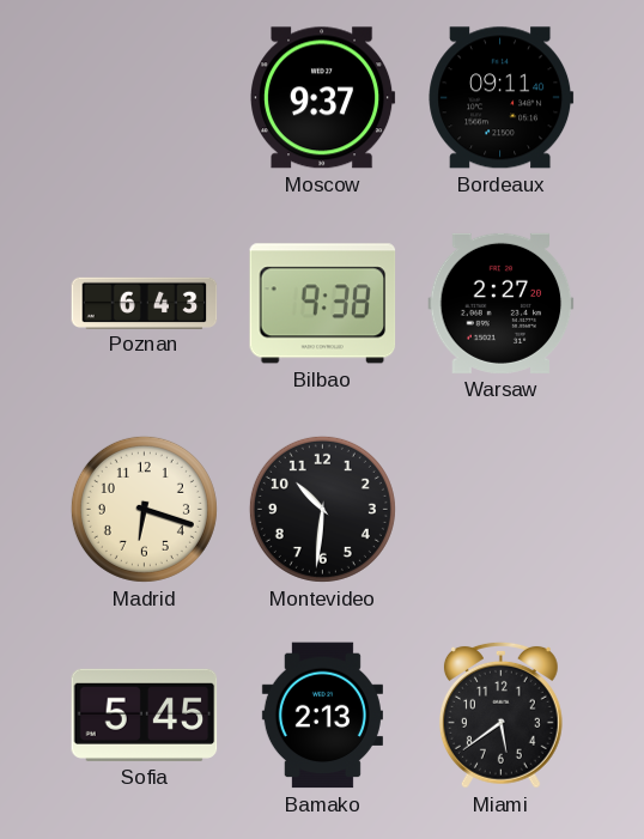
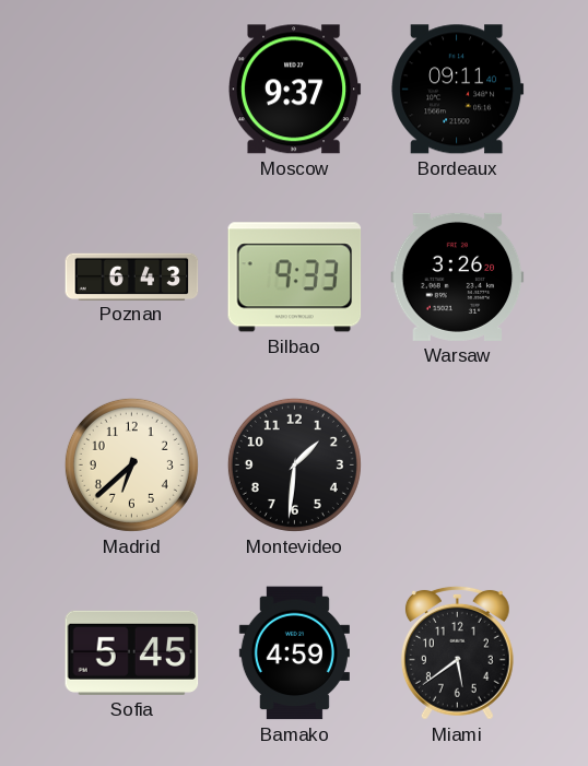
Bilbao: 9:38 -> 9:33
Warsaw: 2:27 -> 3:26
Madrid: 6:18 -> 6:38
Montevideo: 10:31 -> 1:31
Bamako: 2:13 -> 4:59
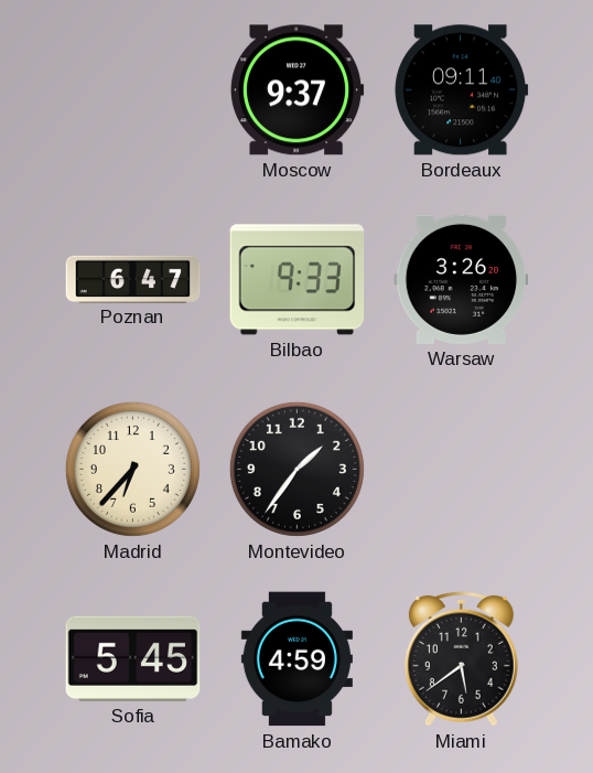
Poznan: 6:43 -> 6:47
Madrid: 6:38 -> 6:37
Montevideo: 1:31 -> 1:36
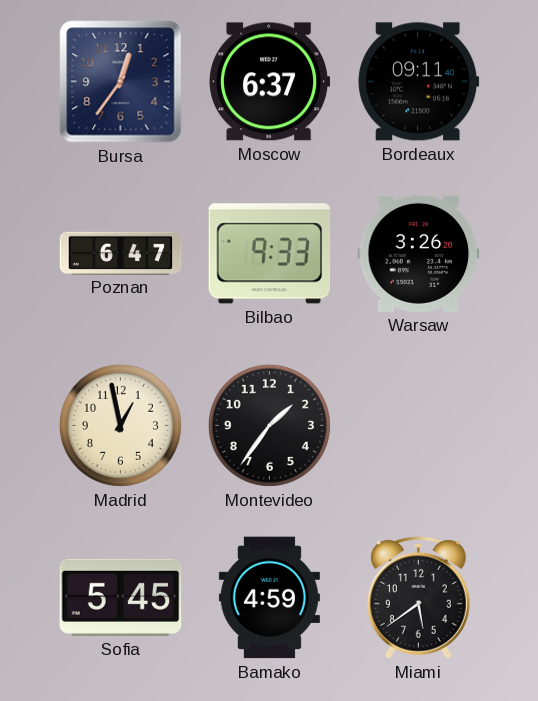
Bursa: none -> 12:36
Moscow: 9:37 -> 6:37
Madrid: 6:37 -> 12:58
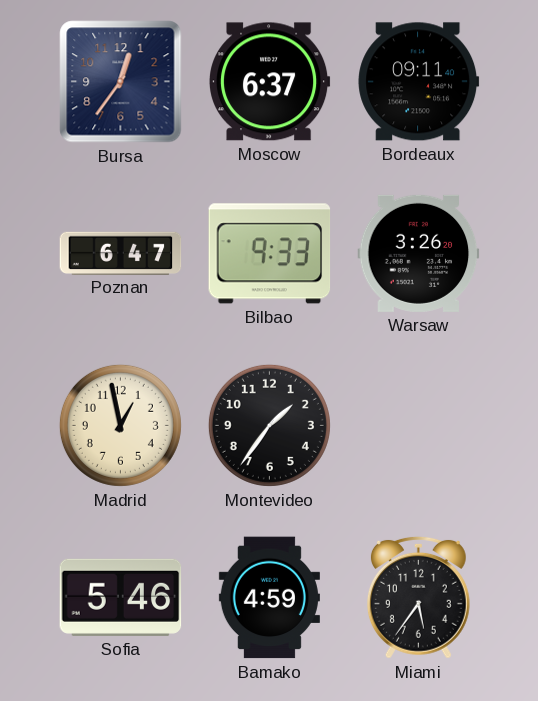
Sofia: 5:45 -> 5:46
Miami: 5:39 -> 5:36
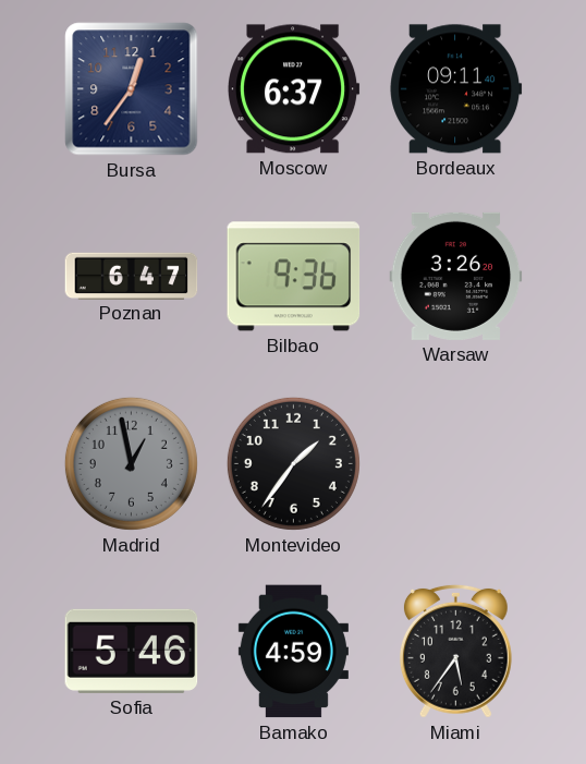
Bilbao: 9:33 -> 9:36
Madrid dial: cream -> grey
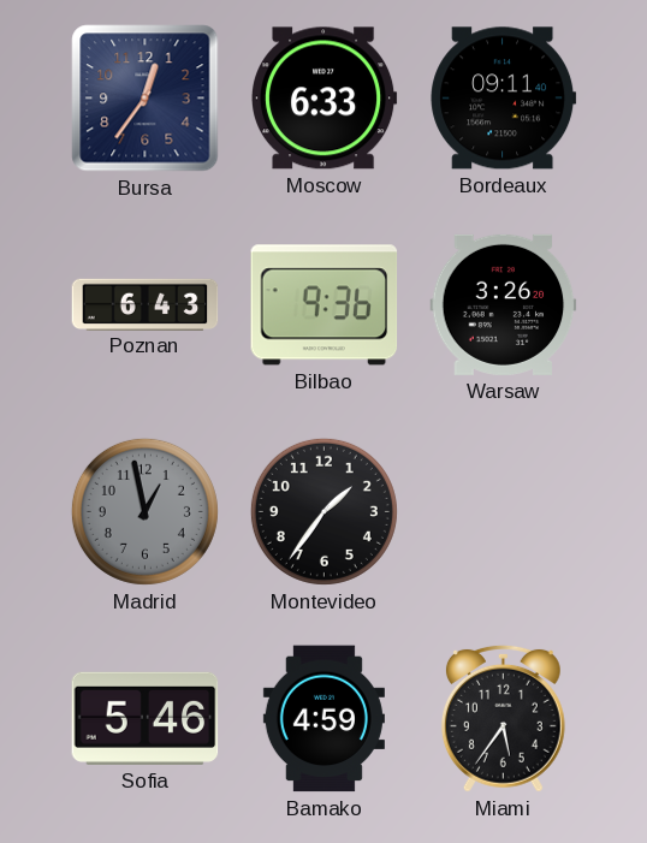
Moscow: 6:37 -> 6:33
Poznan: 6:47 -> 6:43
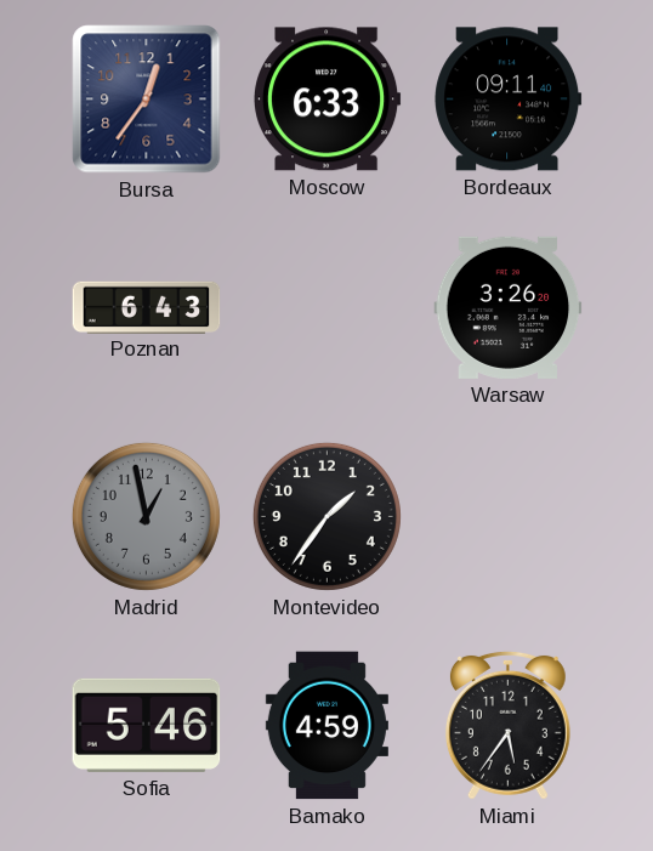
Bilbao: 9:36 -> none
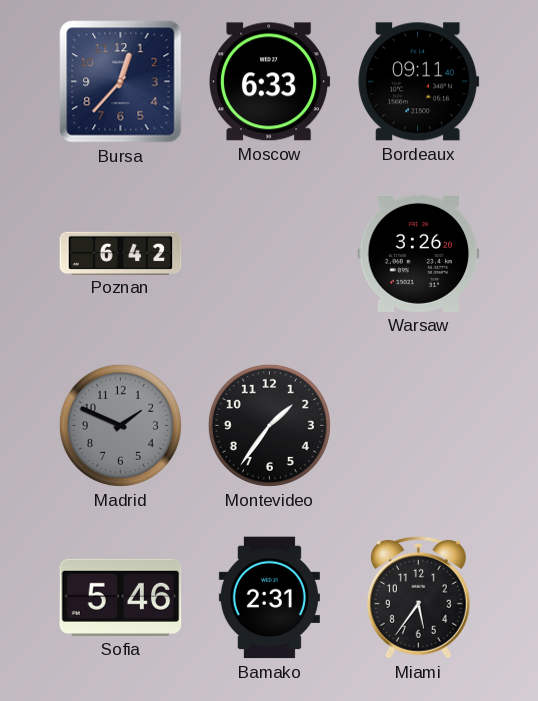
Bursa: 12:36 -> 12:37
Poznan: 6:43 -> 6:42
Madrid: 12:58 -> 1:49
Bamako: 4:59 -> 2:31
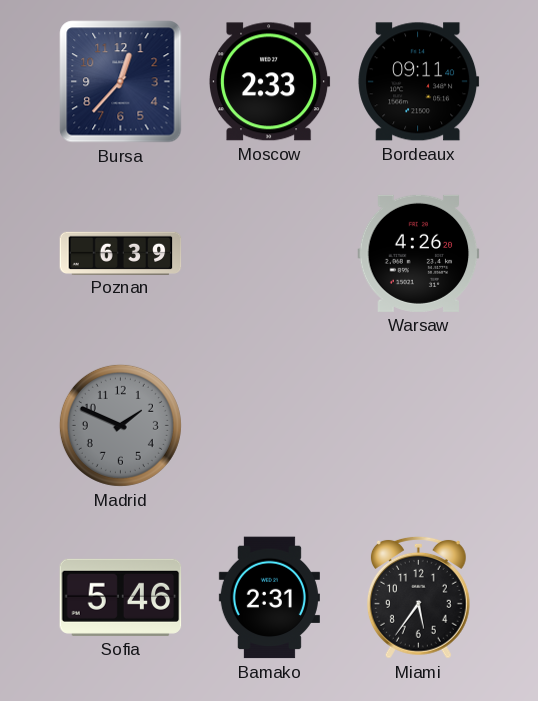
Moscow: 6:33 -> 2:33
Poznan: 6:42 -> 6:39
Warsaw: 3:26 -> 4:26
Montevideo: 1:36 -> none
